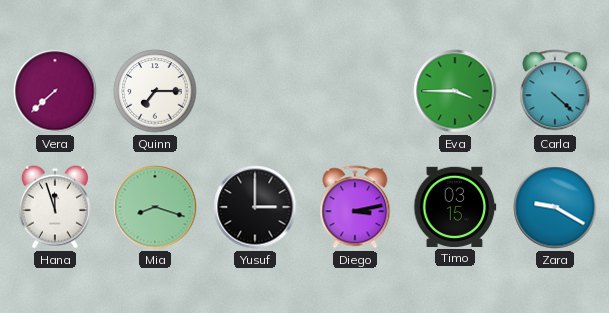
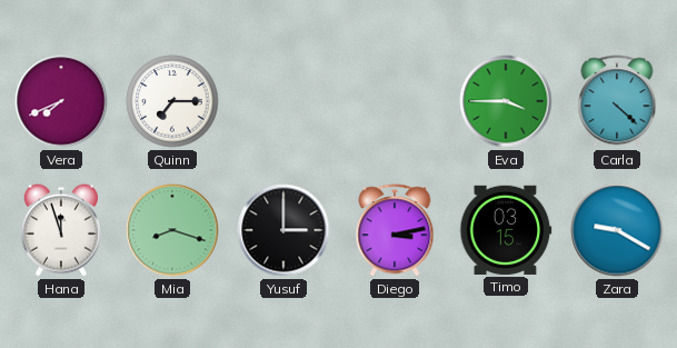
Vera: 7:38 -> 7:41
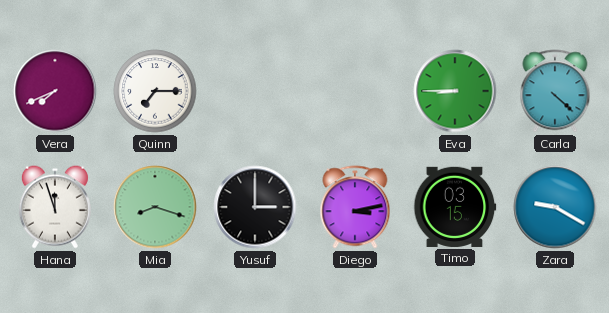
Eva: 3:45 -> 8:45
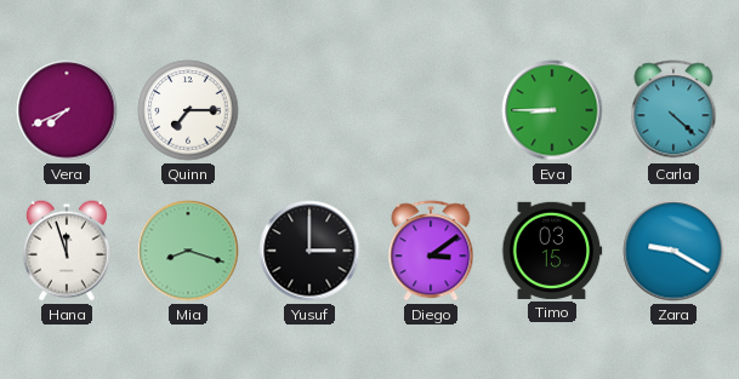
Diego: 3:13 -> 3:09
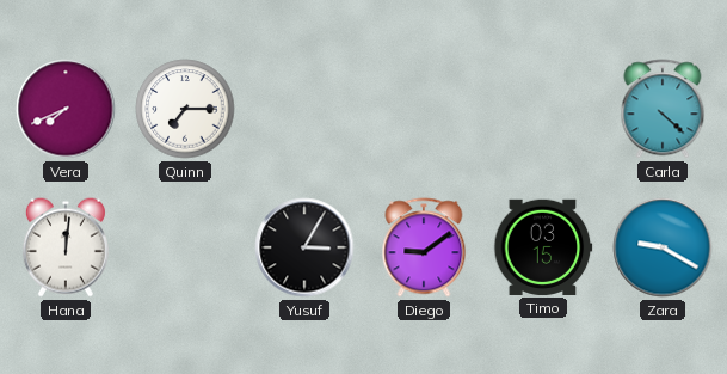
Eva: 8:45 -> none
Hana: 11:57 -> 12:01
Mia: 8:18 -> none
Yusuf: 3:00 -> 3:05
Diego: 3:09 -> 9:09
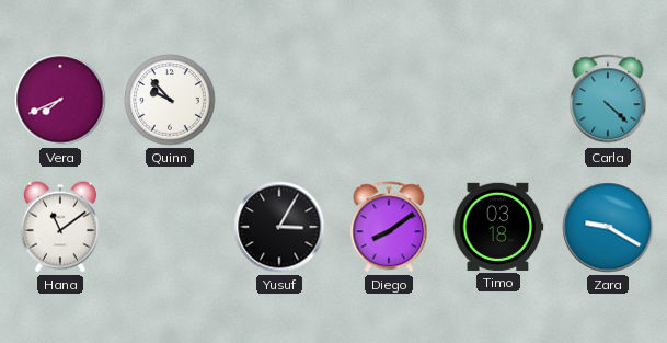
Quinn: 7:15 -> 9:53
Hana: 12:01 -> 11:09
Diego: 9:09 -> 8:09
Timo: 03:15 -> 03:18
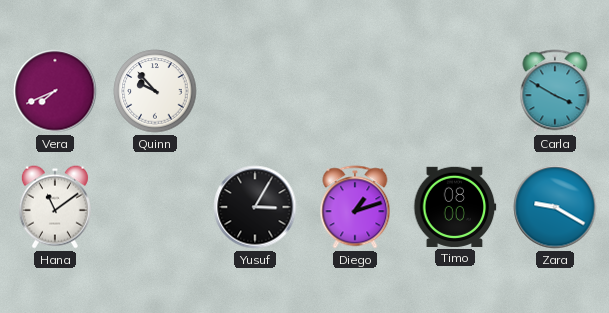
Carla: 4:22 -> 3:50
Diego: 8:09 -> 1:12
Timo: 03:18 -> 08:00
